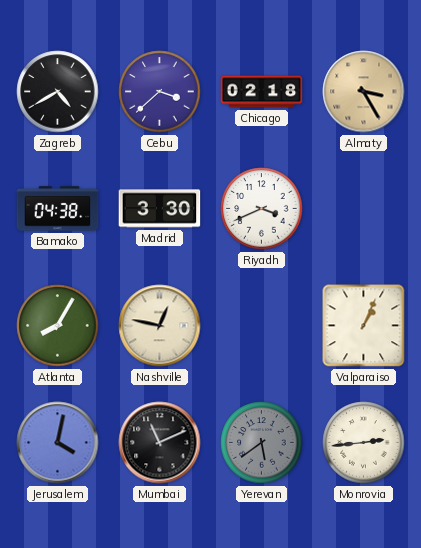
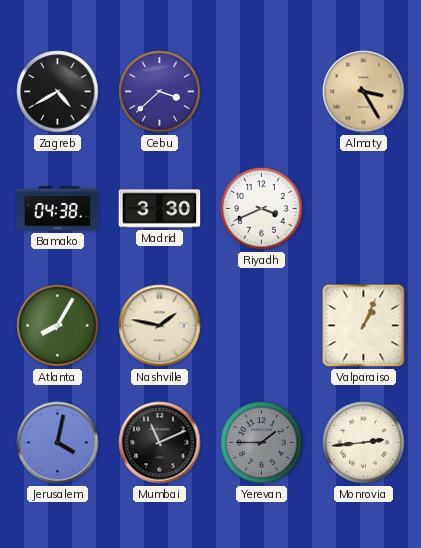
Chicago: 02:18 -> none
Nashville: 12:47 -> 1:47
Yerevan: 5:39 -> 1:45
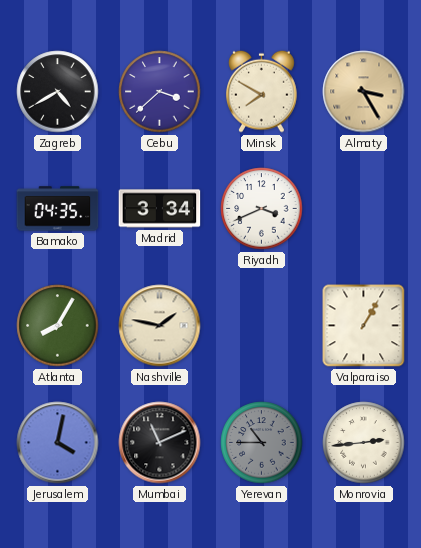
Minsk: none -> 7:50
Bamako: 04:38 -> 04:35
Madrid: 3:30 -> 3:34
Valparaiso: 1:04 -> 1:05
Yerevan: 1:45 -> 10:45
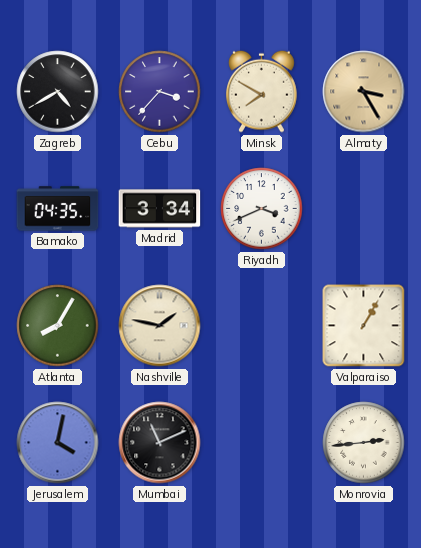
Cebu: 3:38 -> 3:37
Yerevan: 10:45 -> none
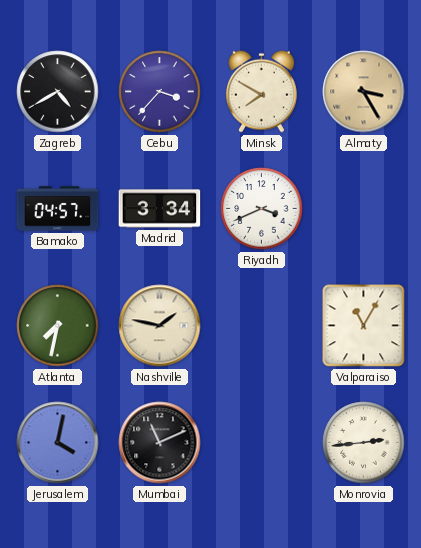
Bamako: 04:35 -> 04:57
Atlanta: 8:05 -> 7:32
Valparaiso: 1:05 -> 11:05
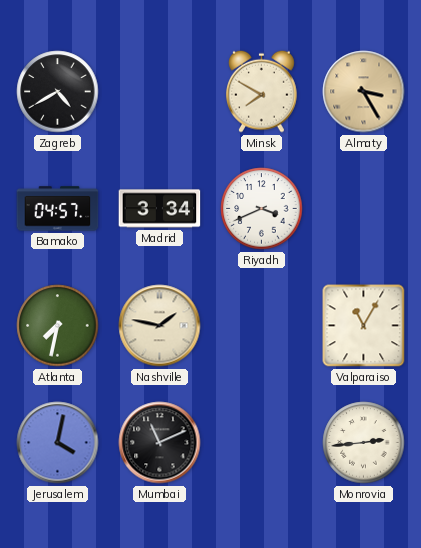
Cebu: 3:37 -> none
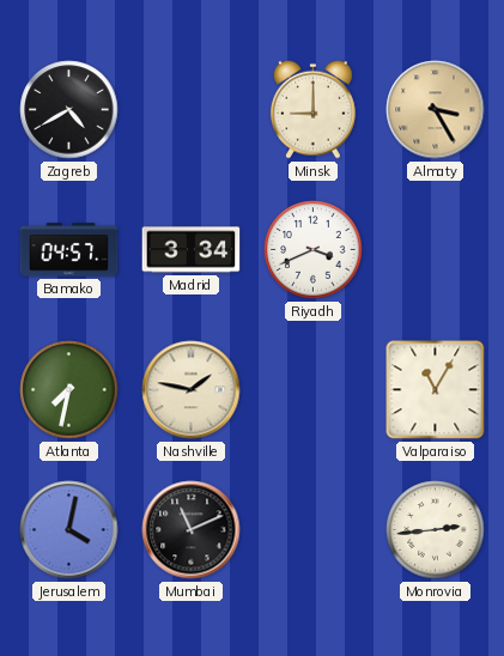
Minsk: 7:50 -> 9:00
